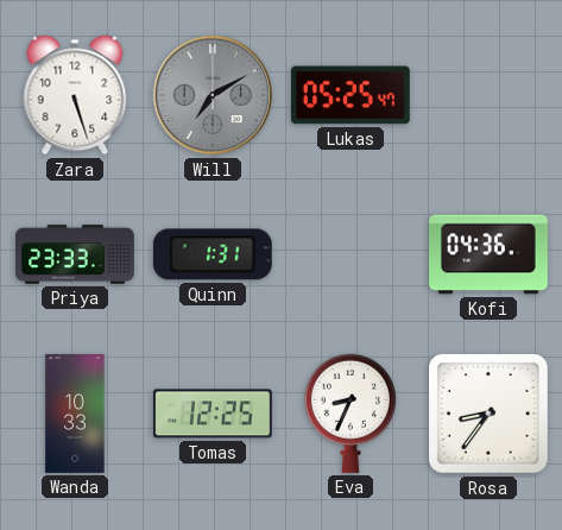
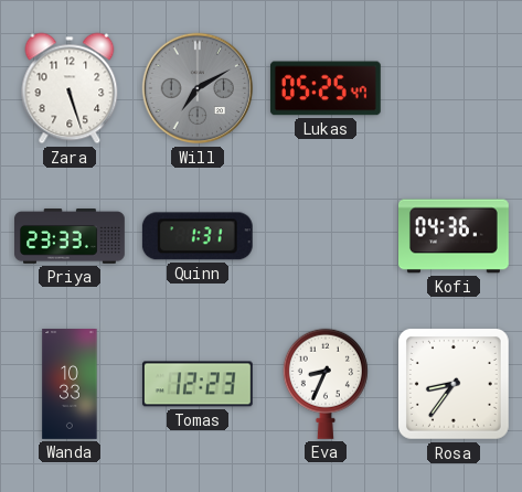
Tomas: 12:25 -> 12:23
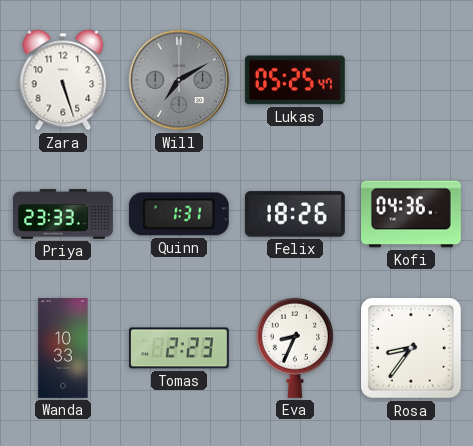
Felix: none -> 18:26
Tomas: 12:23 -> 2:23
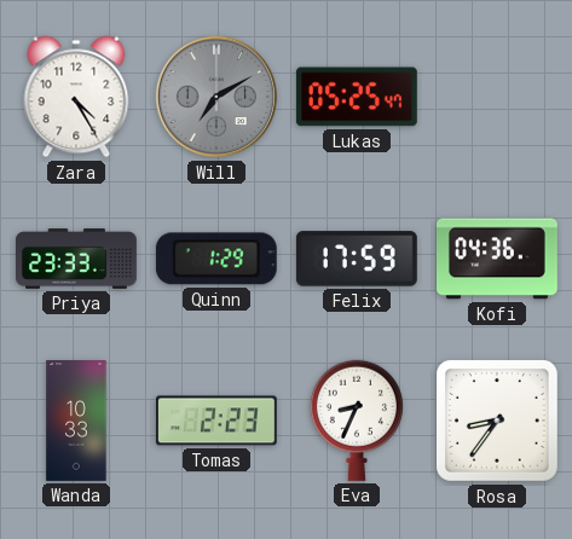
Zara: 5:27 -> 4:25
Quinn: 1:31 -> 1:29
Felix: 18:26 -> 17:59
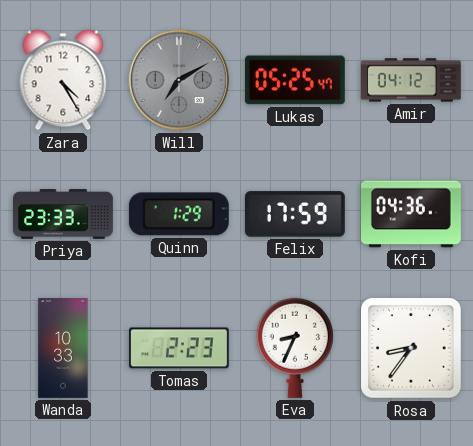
Amir: none -> 04:12
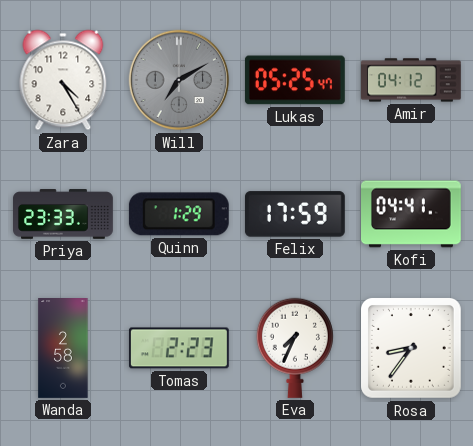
Kofi: 04:36 -> 04:41
Wanda: 10:33 -> 2:58
Eva: 8:34 -> 7:34
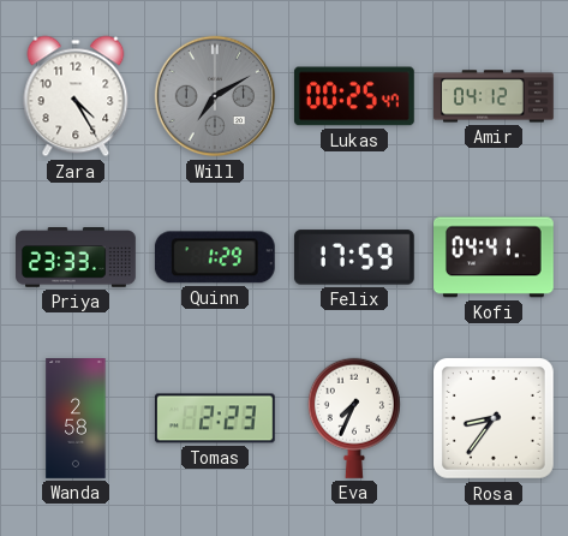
Lukas: 05:25 -> 00:25
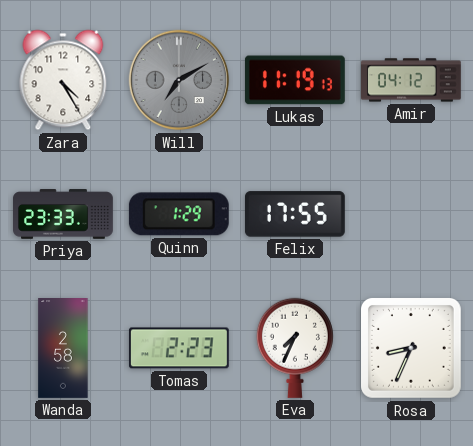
Lukas: 00:25 -> 11:19
Felix: 17:59 -> 17:55
Kofi: 04:41 -> none
Rosa: 8:36 -> 8:34
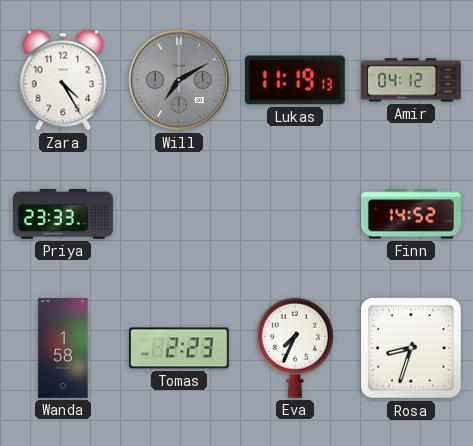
Quinn: 1:29 -> none
Felix: 17:55 -> none
Finn: none -> 14:52
Wanda: 2:58 -> 1:58
Rosa: 8:34 -> 8:33
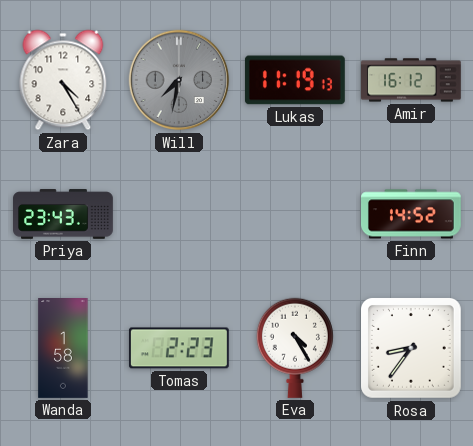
Will: 7:10 -> 7:32
Amir: 04:12 -> 16:12
Priya: 23:33 -> 23:43
Eva: 7:34 -> 4:25
Rosa: 8:33 -> 8:36
